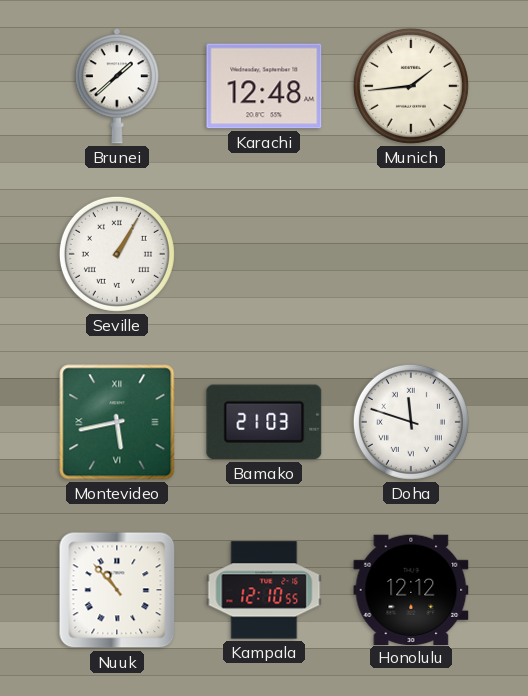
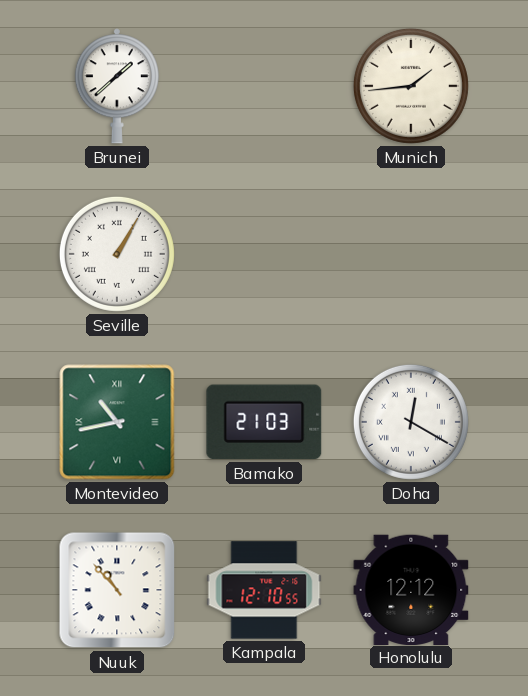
Karachi: 12:48 -> none
Montevideo: 5:43 -> 10:43
Doha: 11:48 -> 12:20
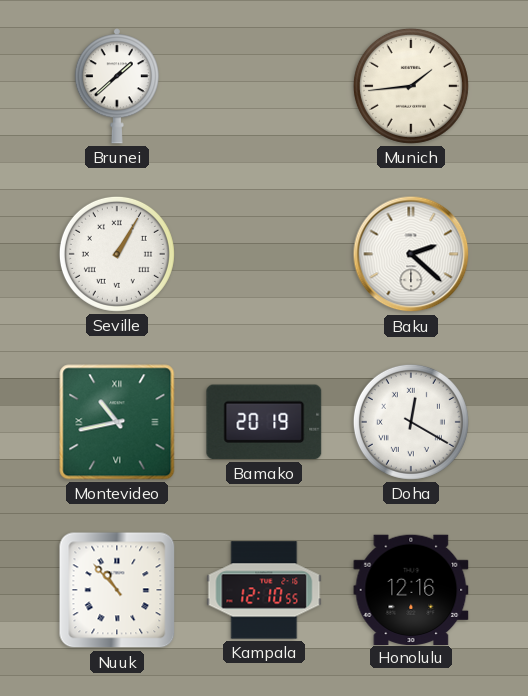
Baku: none -> 2:22
Bamako: 21:03 -> 20:19
Honolulu: 12:12 -> 12:16
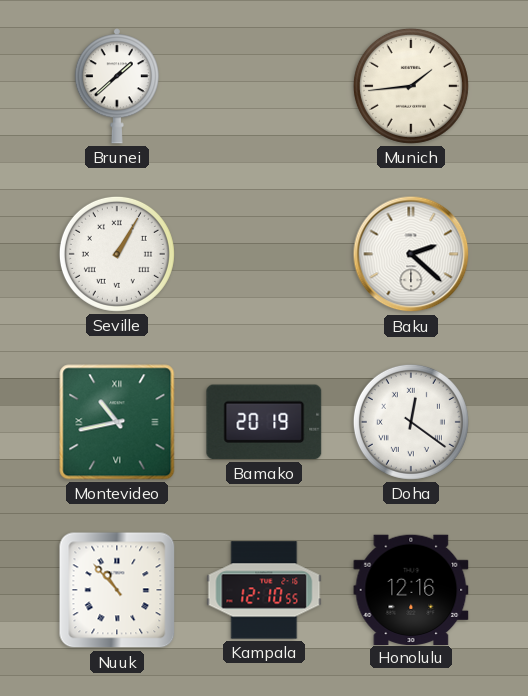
Doha: 12:20 -> 12:21
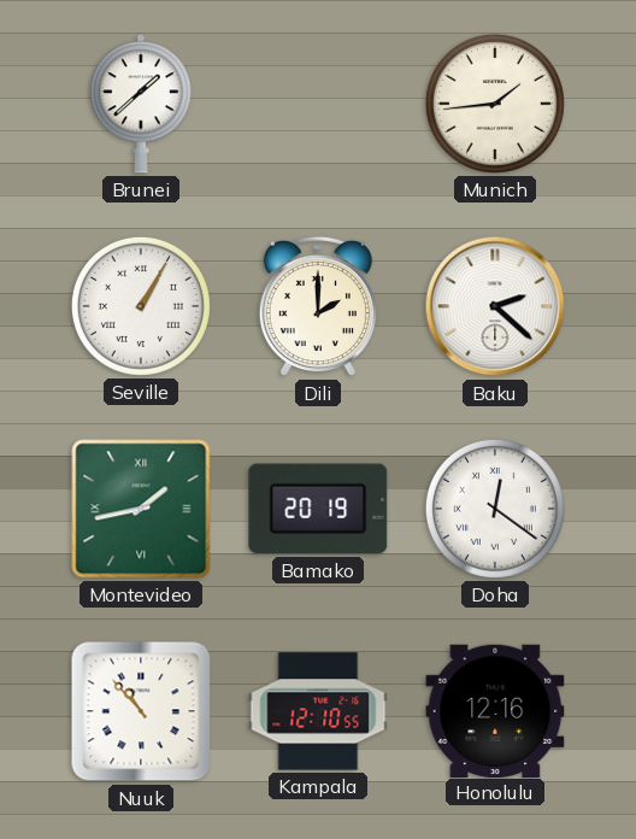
Dili: none -> 2:00
Montevideo: 10:43 -> 1:43
